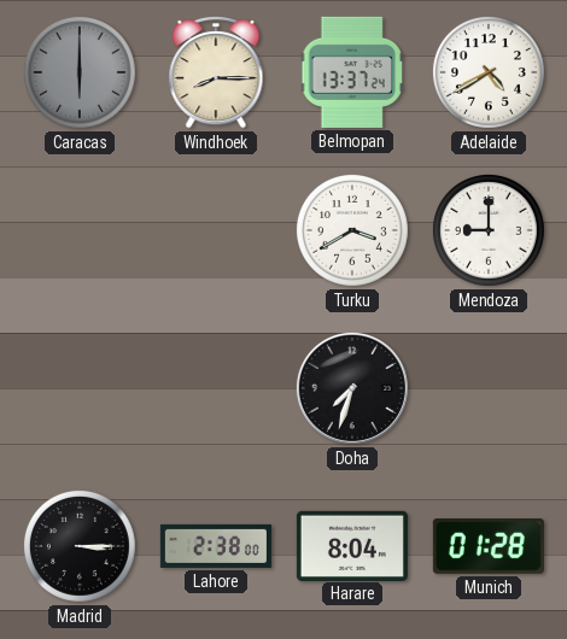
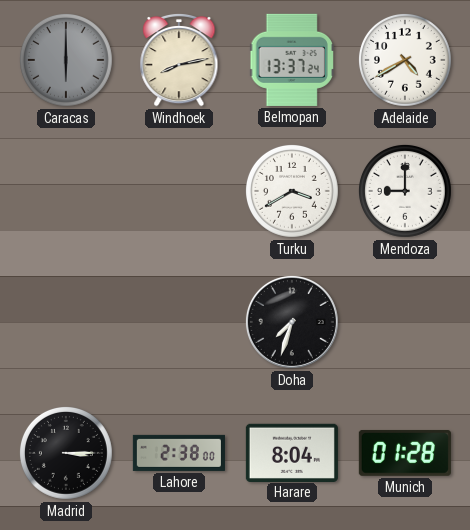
Windhoek: 8:15 -> 8:13
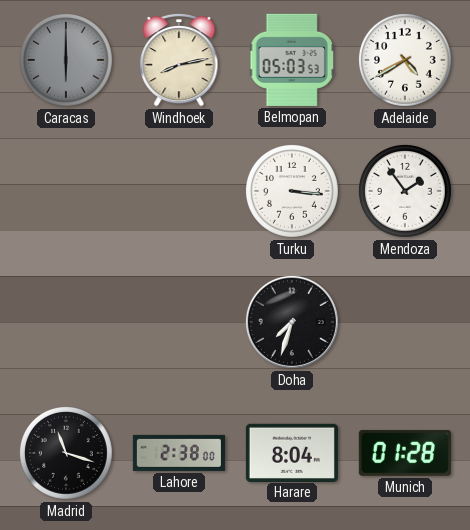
Belmopan: 13:37 -> 05:03
Turku: 3:40 -> 3:16
Mendoza: 9:00 -> 1:54
Madrid: 3:15 -> 11:18
